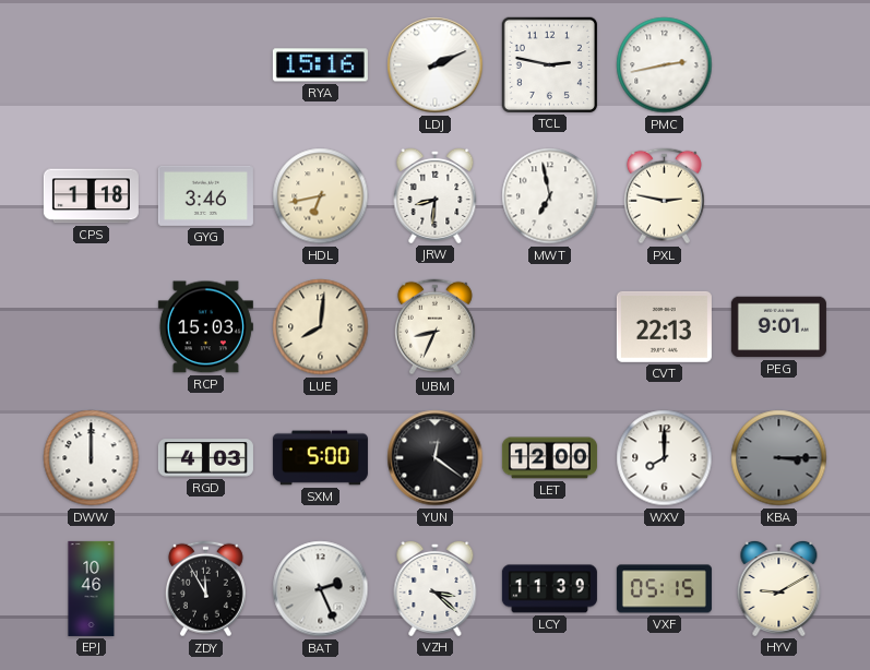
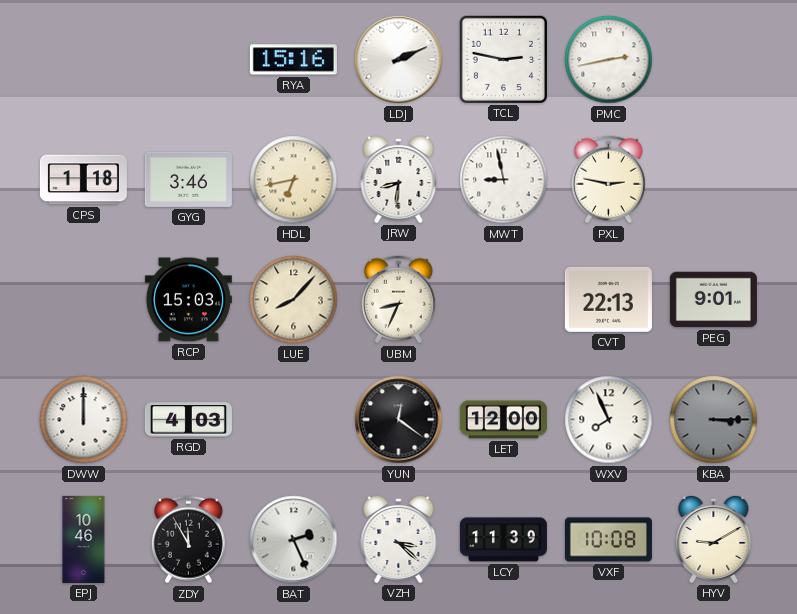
MWT: 6:58 -> 8:58
LUE: 8:01 -> 8:07
SXM: 5:00 -> none
WXV: 8:00 -> 7:56
VXF: 05:15 -> 10:08
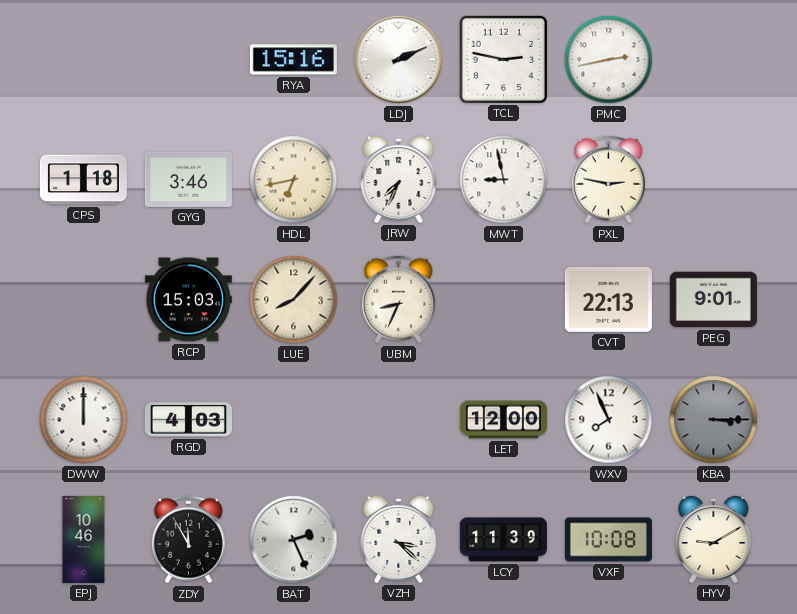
JRW: 8:31 -> 7:34
YUN: 12:21 -> none
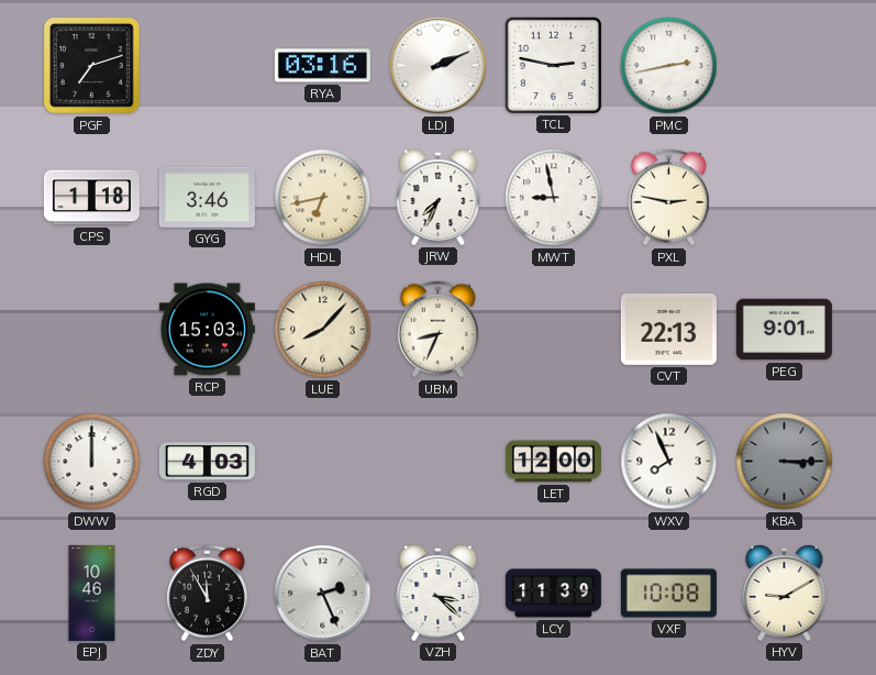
PGF: none -> 7:12
RYA: 15:16 -> 03:16
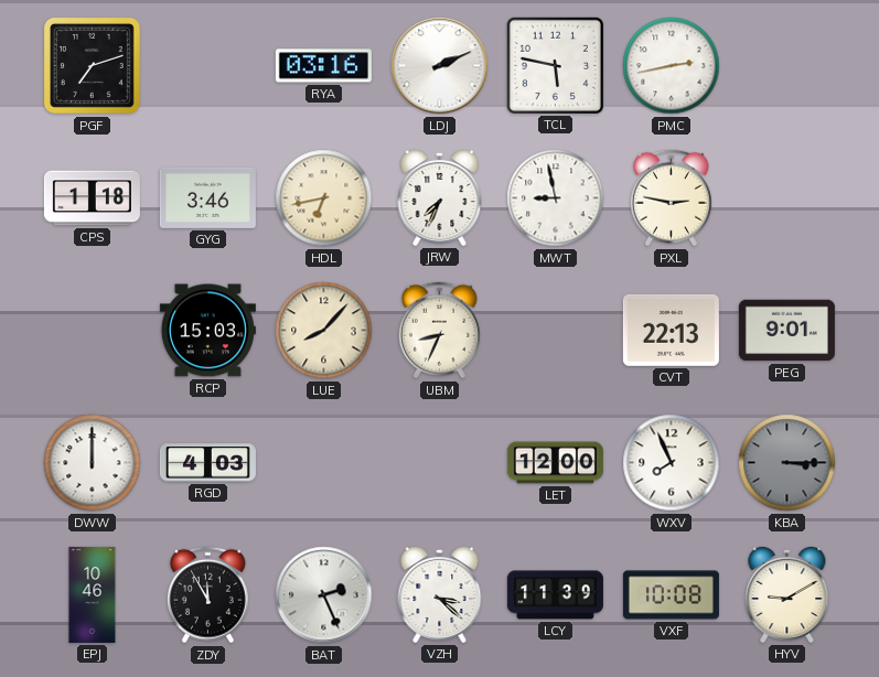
TCL: 2:47 -> 5:47
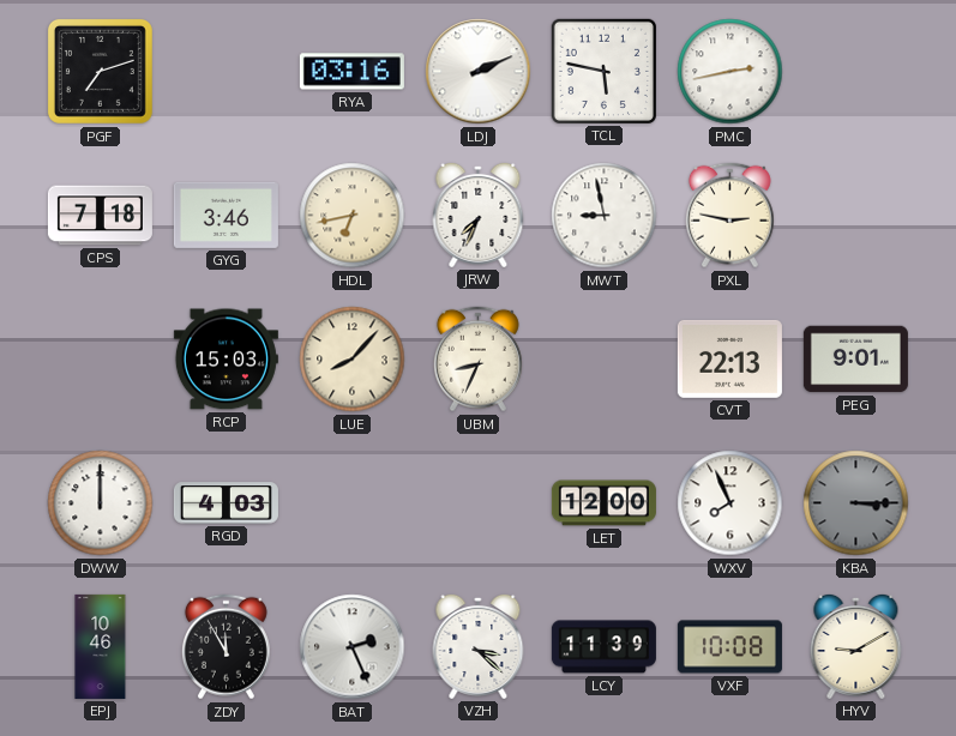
CPS: 1:18 -> 7:18
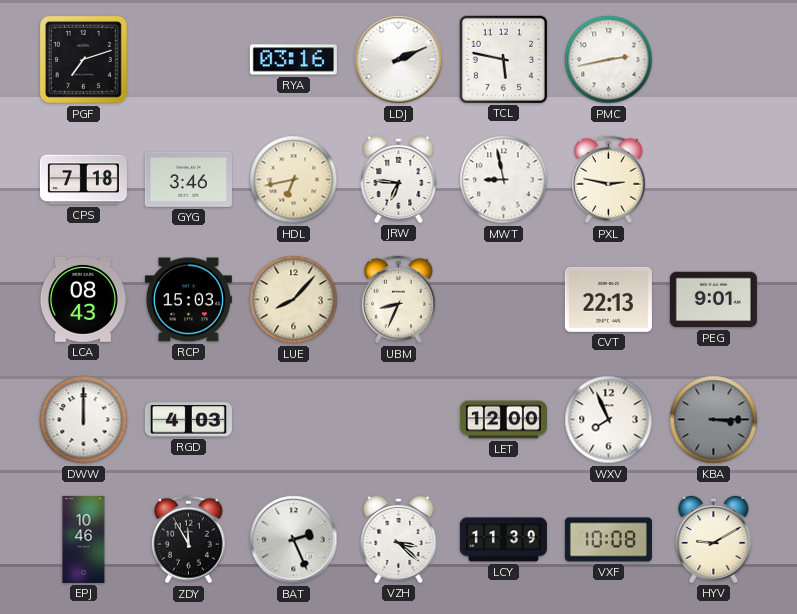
JRW: 7:34 -> 6:46
LCA: none -> 08:43
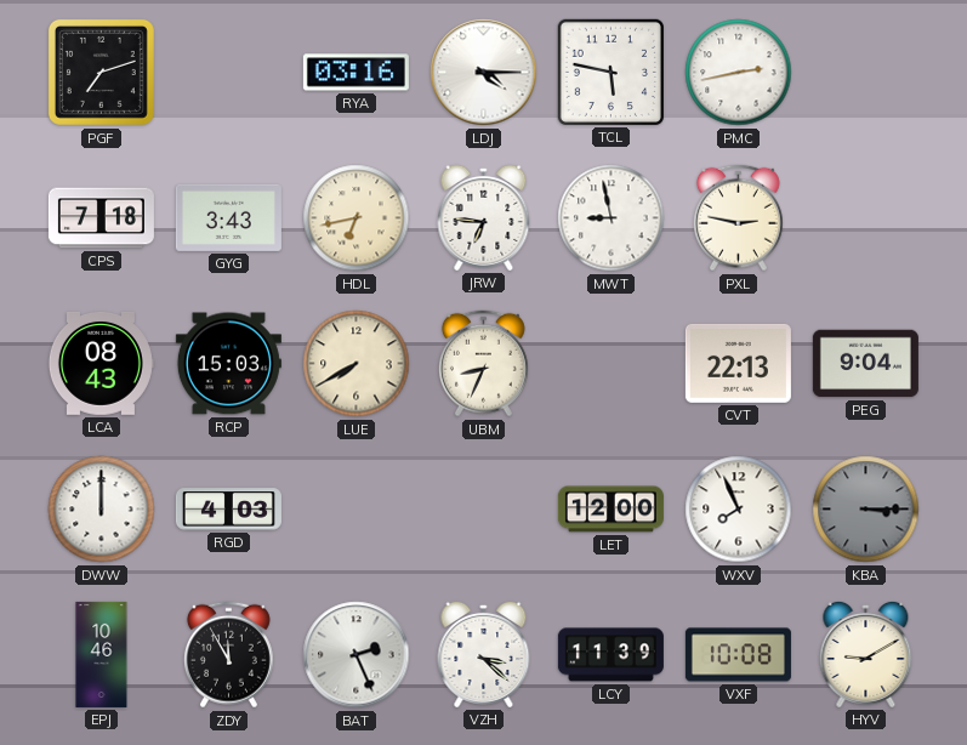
LDJ: 2:11 -> 4:15
GYG: 3:46 -> 3:43
LUE: 8:07 -> 7:40
PEG: 9:01 -> 9:04
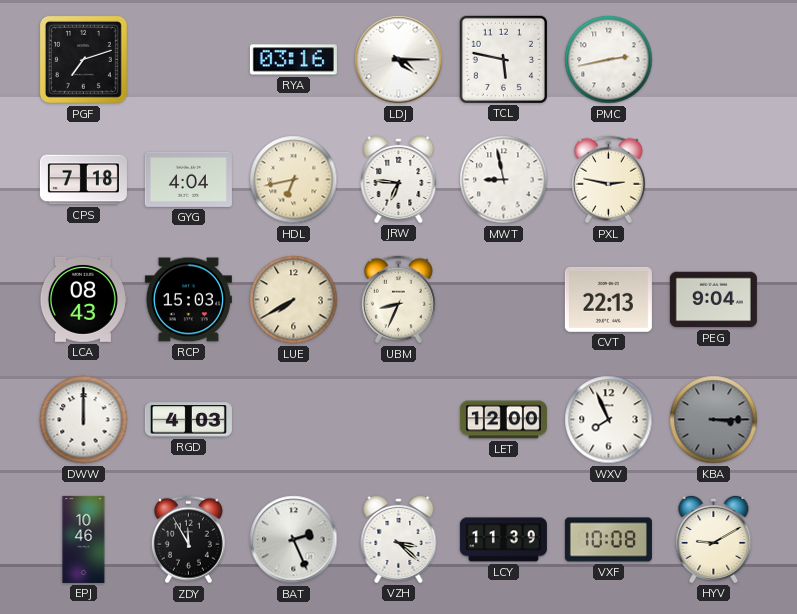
GYG: 3:43 -> 4:04
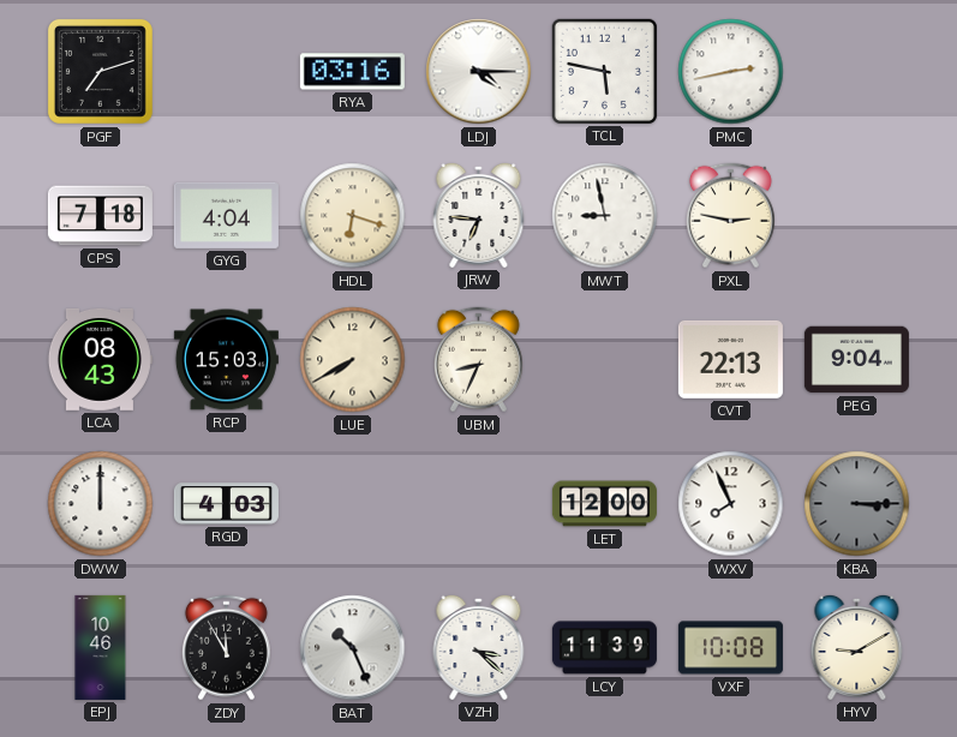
HDL: 6:43 -> 6:18
BAT: 2:26 -> 10:26
